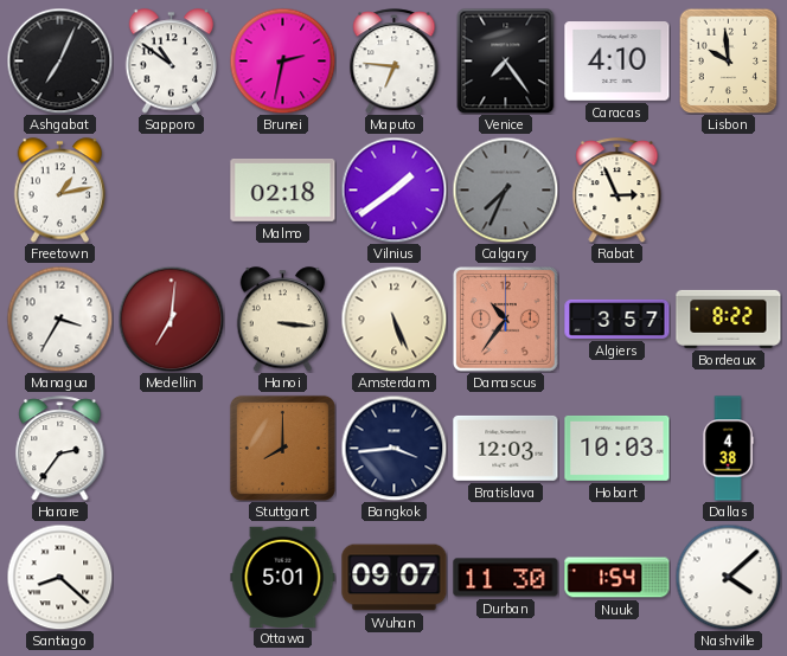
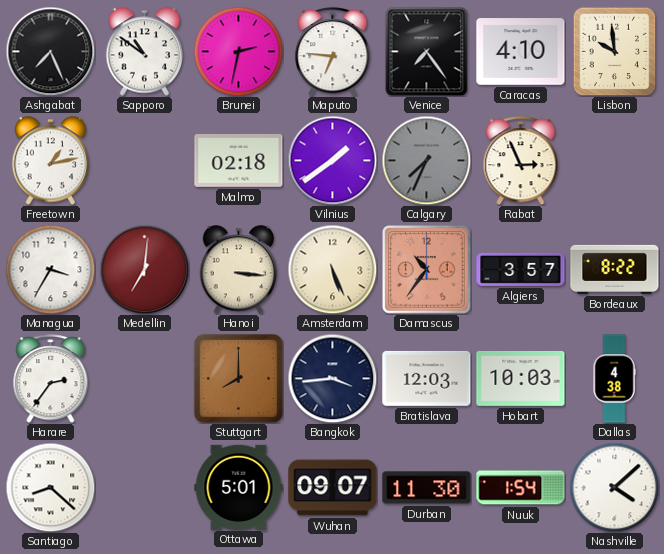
Ashgabat: 7:04 -> 7:26
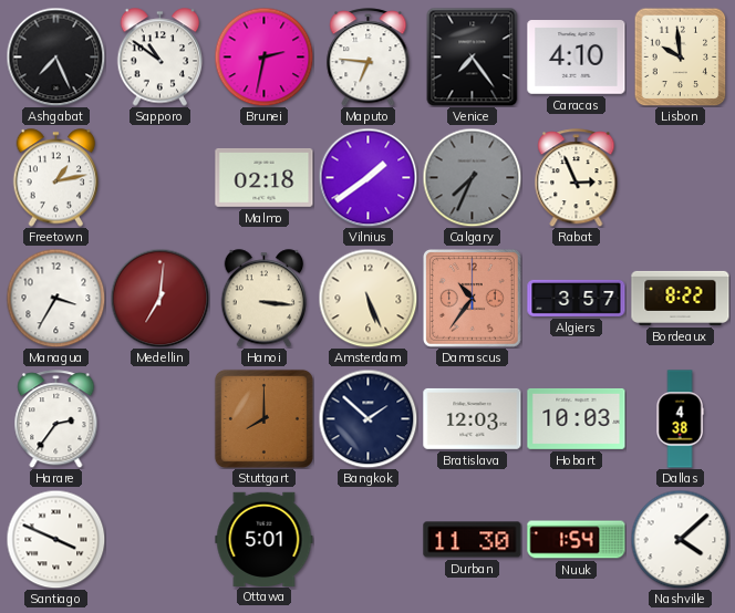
Bangkok: 3:44 -> 1:52
Santiago: 8:22 -> 3:49
Wuhan: 09:07 -> none
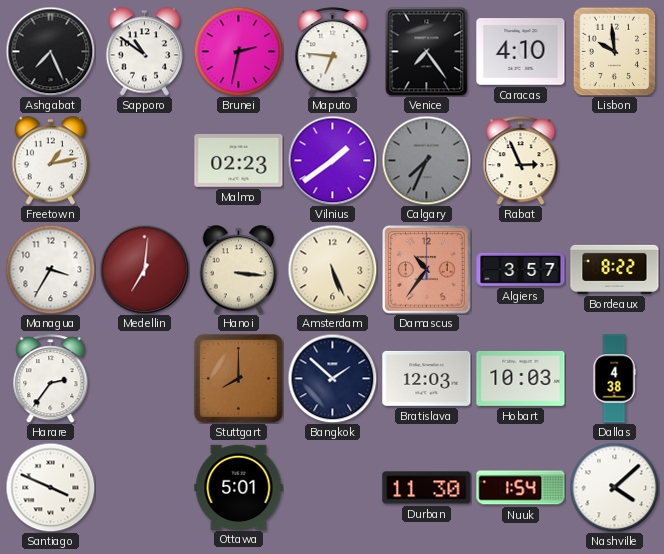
Malmo: 02:18 -> 02:23
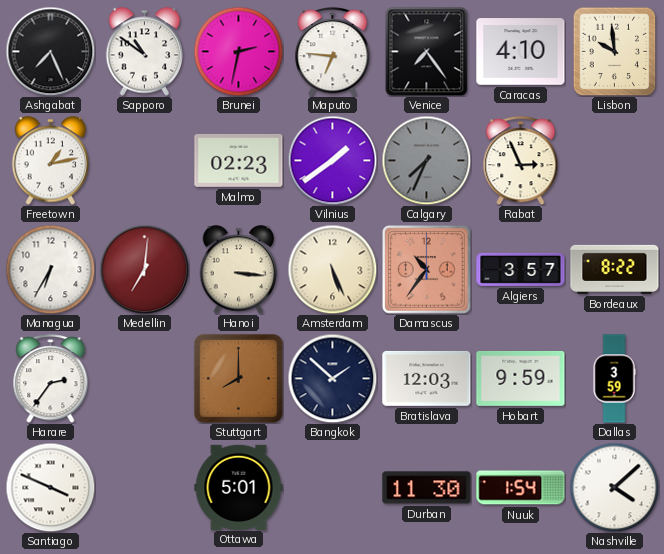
Managua: 3:35 -> 6:35
Hobart: 10:03 -> 9:59
Dallas: 4:38 -> 3:59
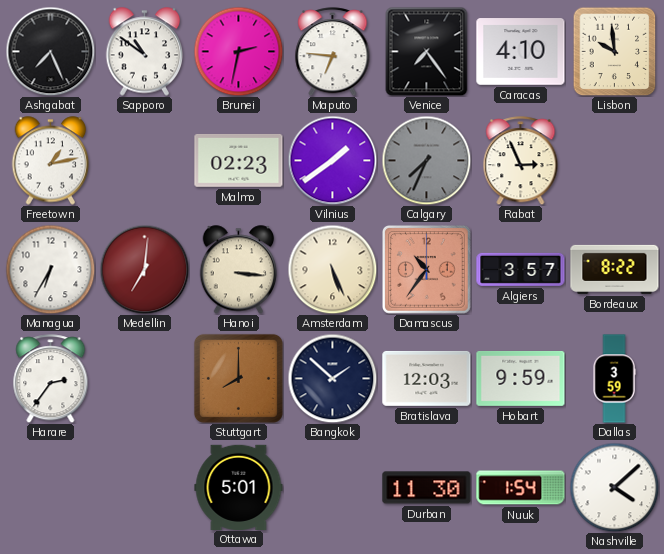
Santiago: 3:49 -> none
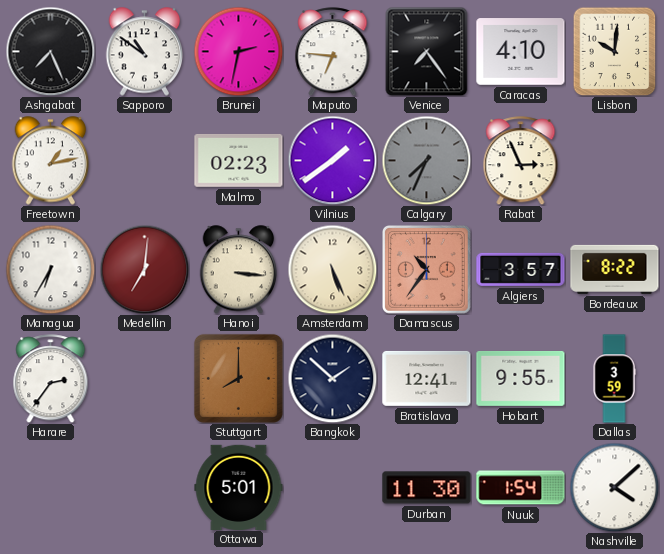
Lisbon: 9:59 -> 10:01
Bratislava: 12:03 -> 12:41
Hobart: 9:59 -> 9:55
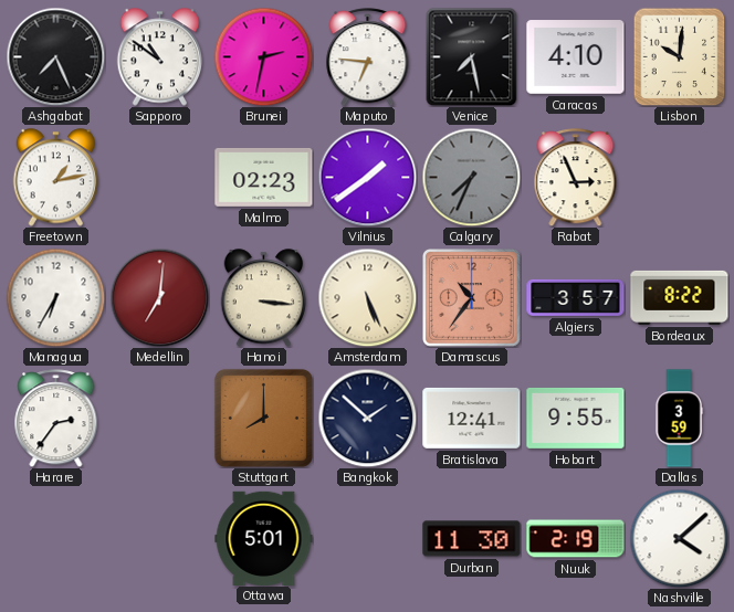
Venice: 7:24 -> 7:28
Nuuk: 1:54 -> 2:19
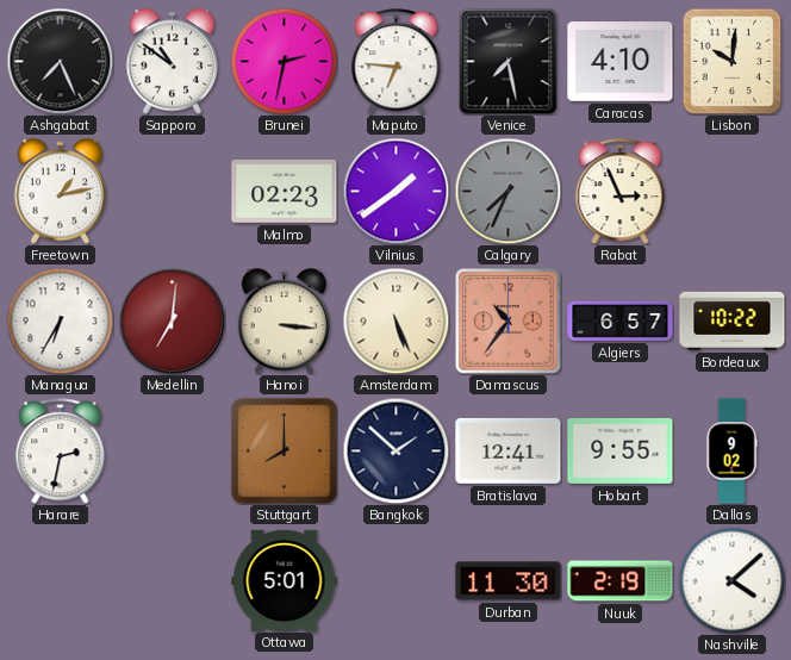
Algiers: 3:57 -> 6:57
Bordeaux: 8:22 -> 10:22
Harare: 2:36 -> 2:32
Dallas: 3:59 -> 9:02
